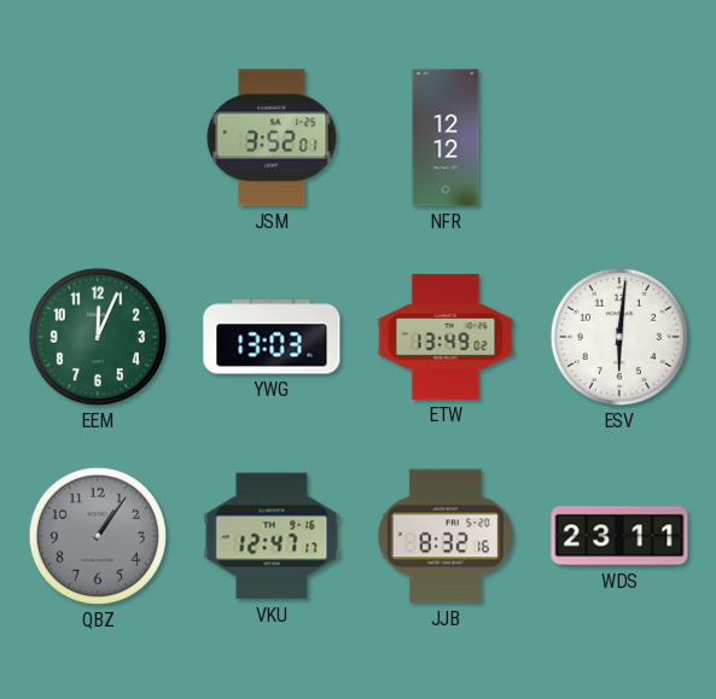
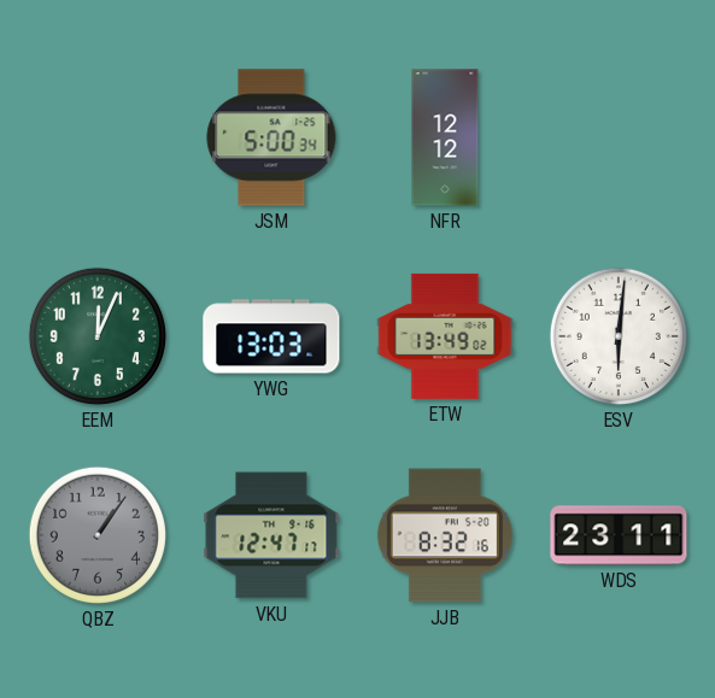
JSM: 3:52 -> 5:00
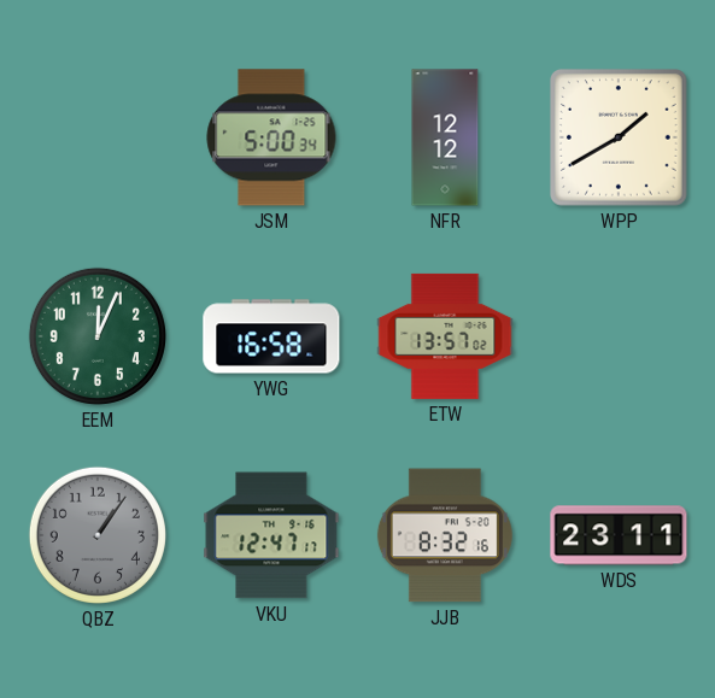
WPP: none -> 1:40
YWG: 13:03 -> 16:58
ETW: 13:49 -> 13:57
ESV: 6:01 -> none
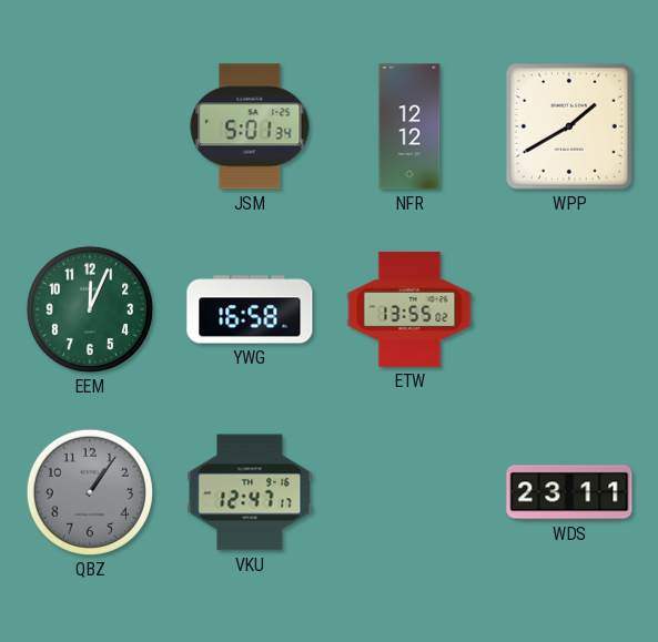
JSM: 5:00 -> 5:01
ETW: 13:57 -> 13:55
JJB: 8:32 -> none
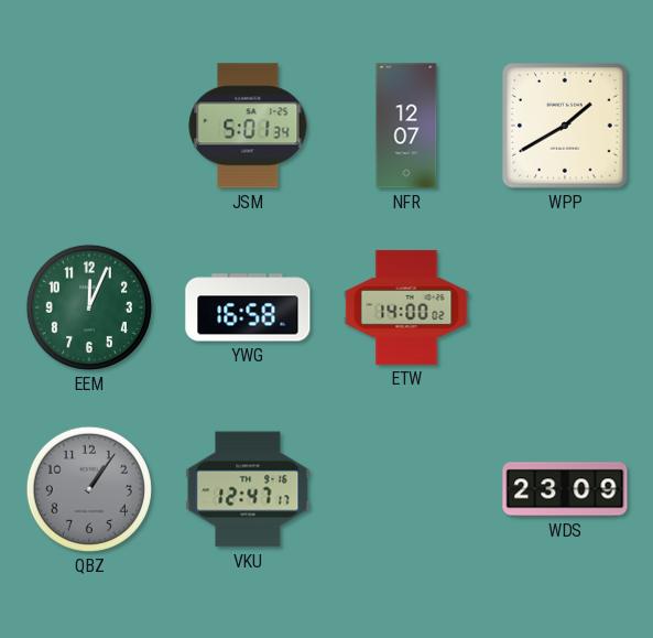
NFR: 12:12 -> 12:07
ETW: 13:55 -> 14:00
WDS: 23:11 -> 23:09
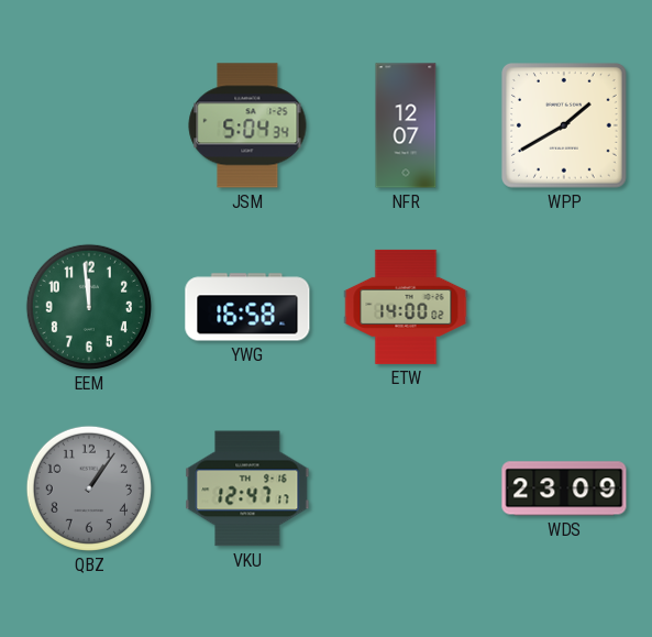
JSM: 5:01 -> 5:04
EEM: 12:04 -> 11:59
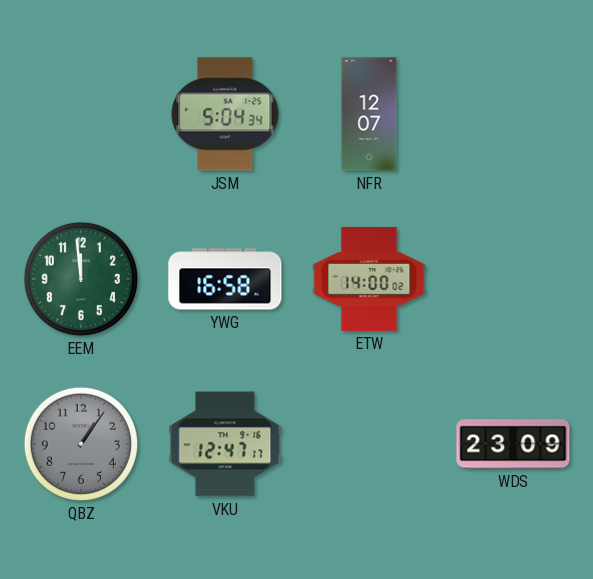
WPP: 1:40 -> none
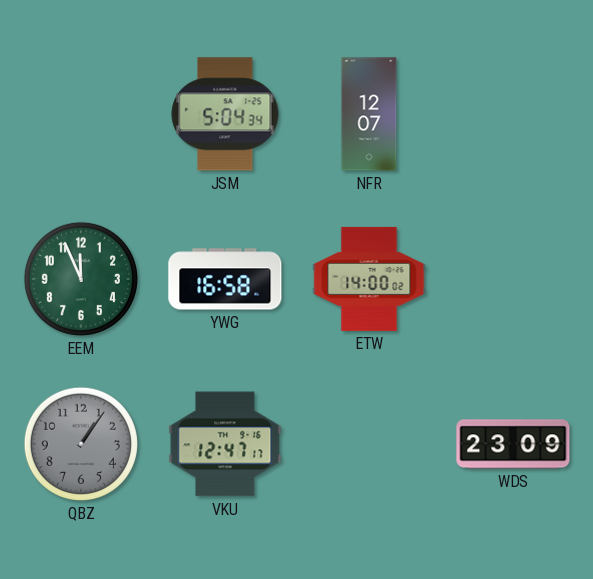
EEM: 11:59 -> 11:56
